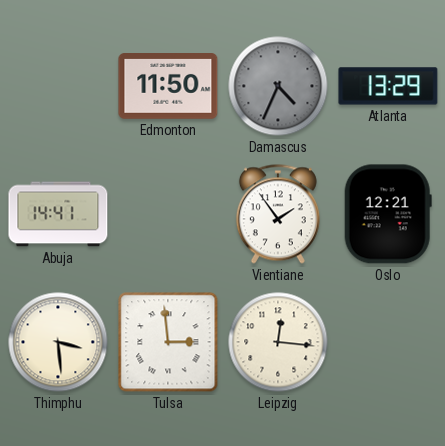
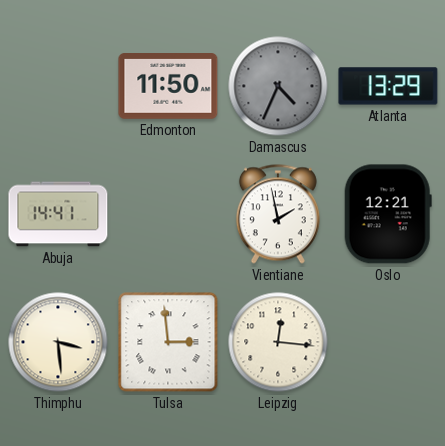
Vientiane: 1:54 -> 1:58
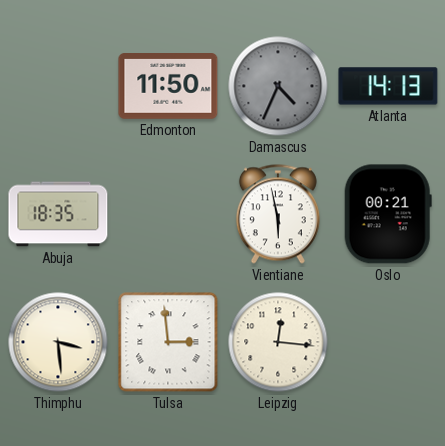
Atlanta: 13:29 -> 14:13
Abuja: 14:41 -> 18:35
Vientiane: 1:58 -> 5:58
Oslo: 12:21 -> 00:21
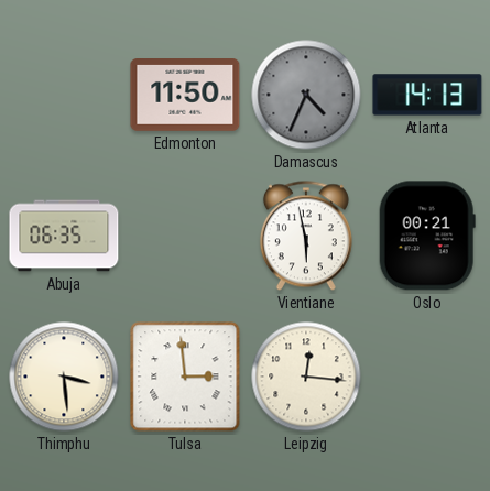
Abuja: 18:35 -> 06:35
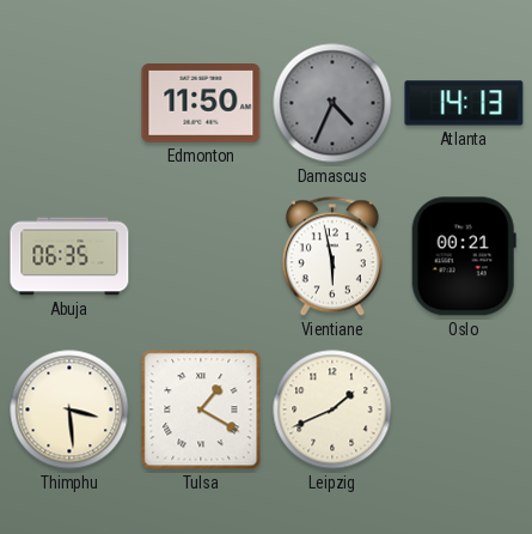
Tulsa: 2:59 -> 1:20
Leipzig: 12:16 -> 1:41
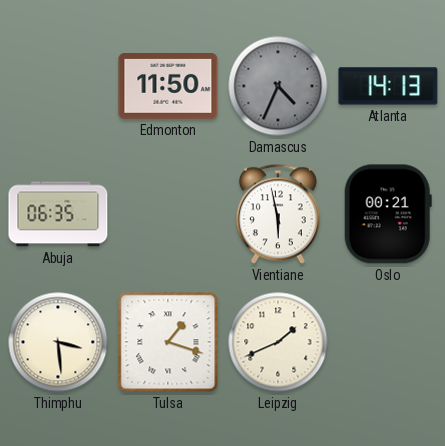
Tulsa: 1:20 -> 1:18
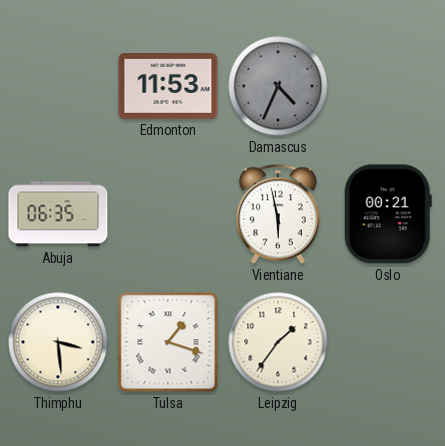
Edmonton: 11:50 -> 11:53
Atlanta: 14:13 -> none
Leipzig: 1:41 -> 1:36
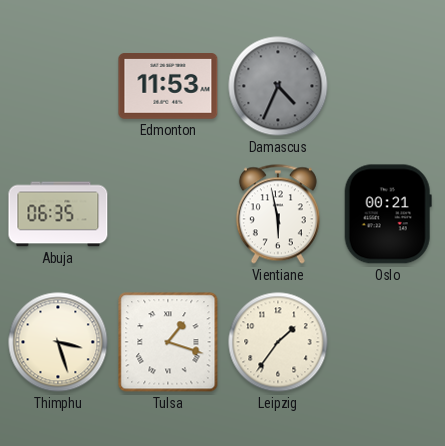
Thimphu: 3:29 -> 3:27
